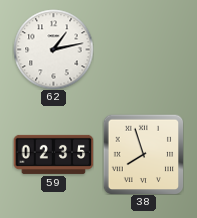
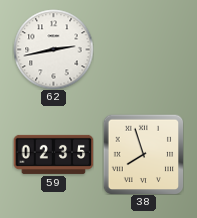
62: 1:13 -> 2:43
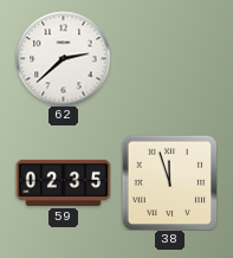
62: 2:43 -> 2:38
38: 7:57 -> 11:57
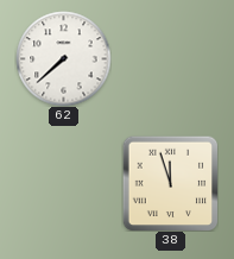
62: 2:38 -> 7:38
59: 02:35 -> none
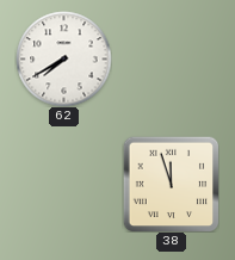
62: 7:38 -> 7:40
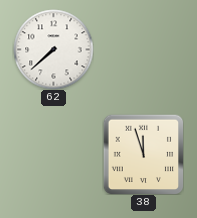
62: 7:40 -> 7:38
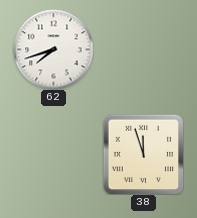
62: 7:38 -> 7:42
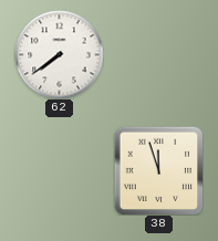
62: 7:42 -> 7:39
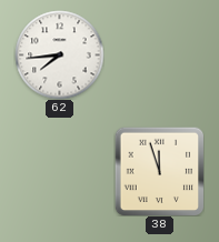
62: 7:39 -> 7:44
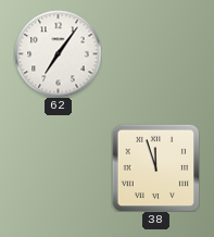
62: 7:44 -> 7:06
